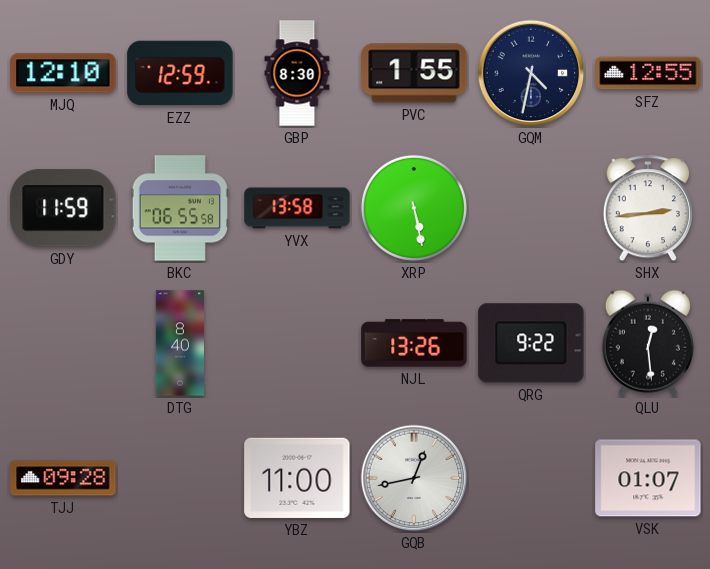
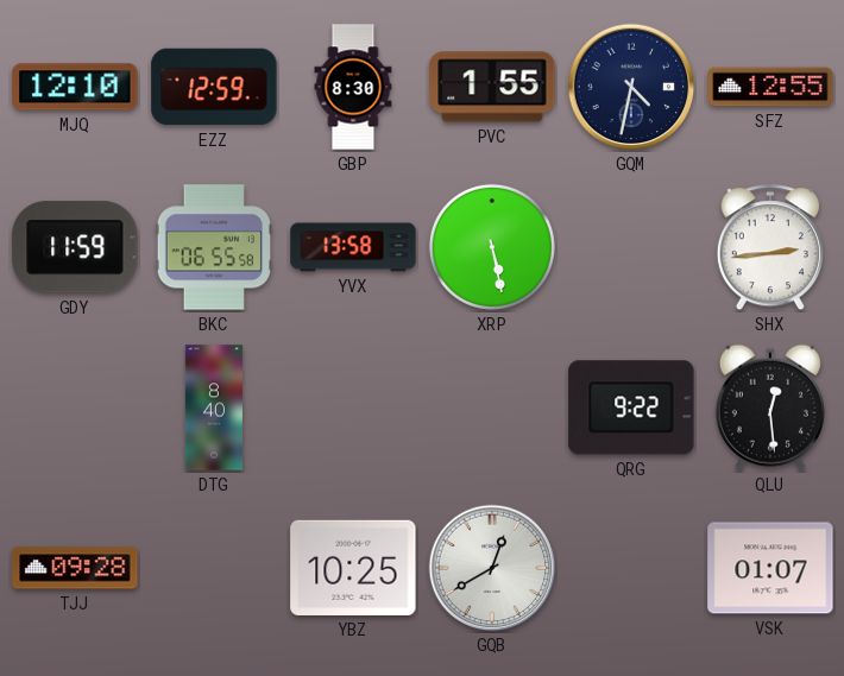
NJL: 13:26 -> none
YBZ: 11:00 -> 10:25
GQB: 12:43 -> 12:40
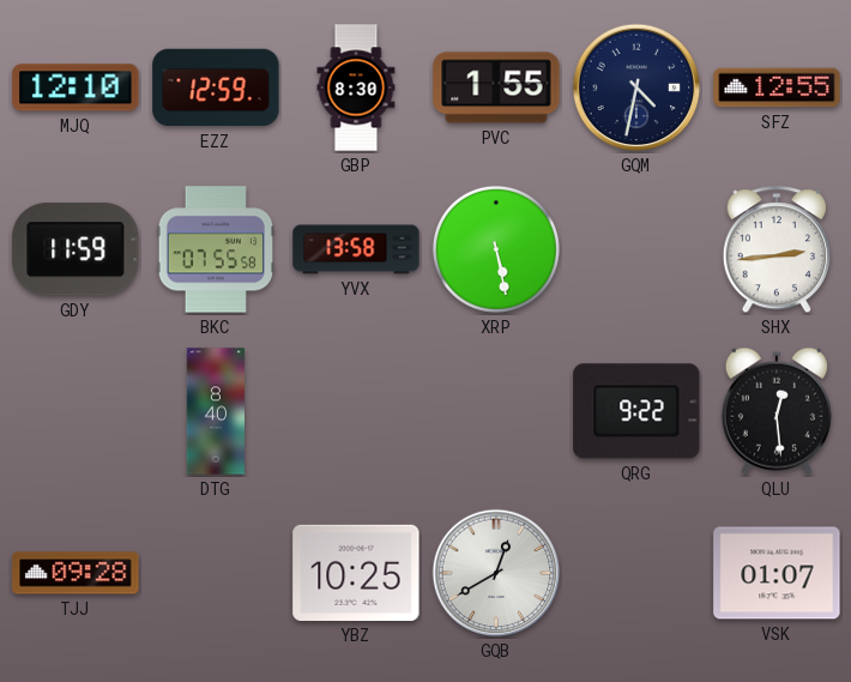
BKC: 06:55 -> 07:55
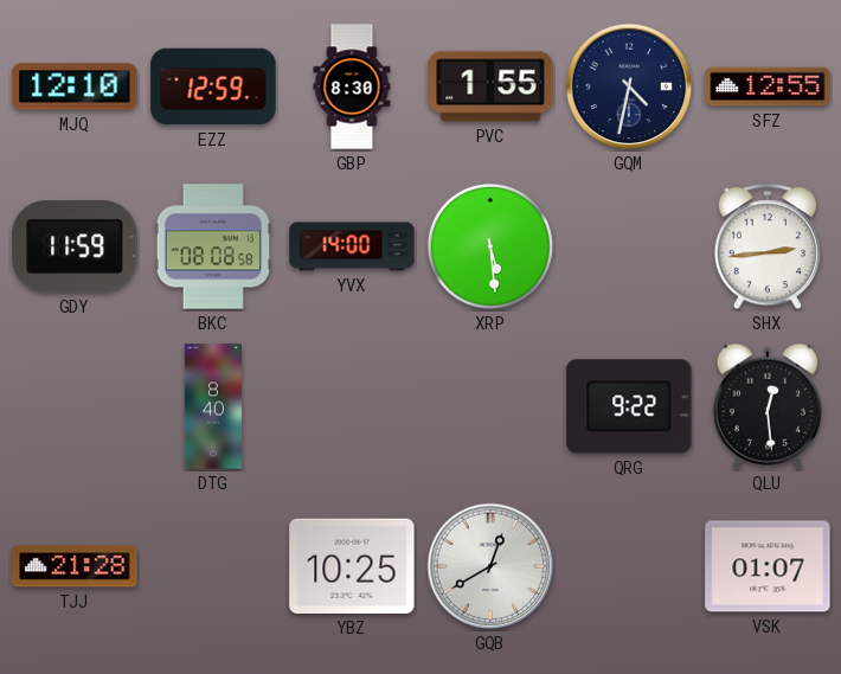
BKC: 07:55 -> 08:08
YVX: 13:58 -> 14:00
XRP: 5:28 -> 5:29
TJJ: 09:28 -> 21:28
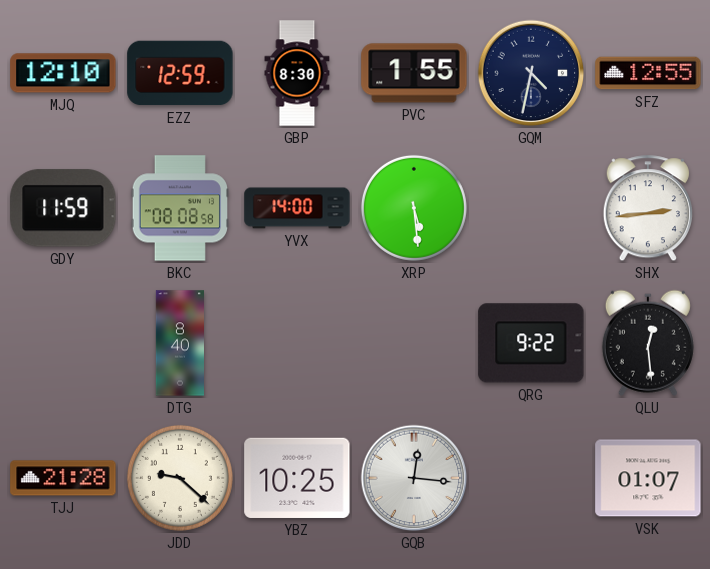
JDD: none -> 9:22
GQB: 12:40 -> 12:16
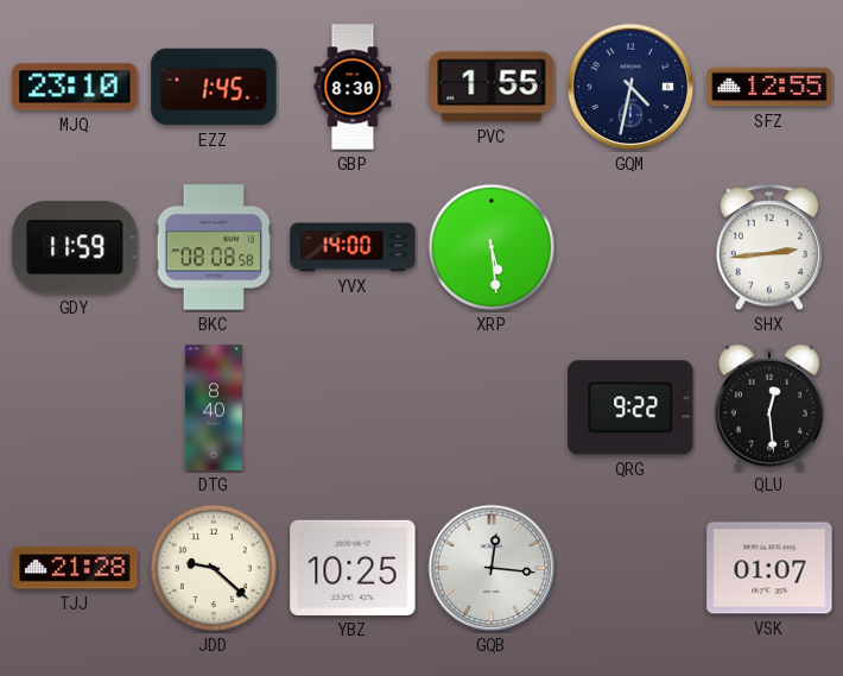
MJQ: 12:10 -> 23:10
EZZ: 12:59 -> 1:45
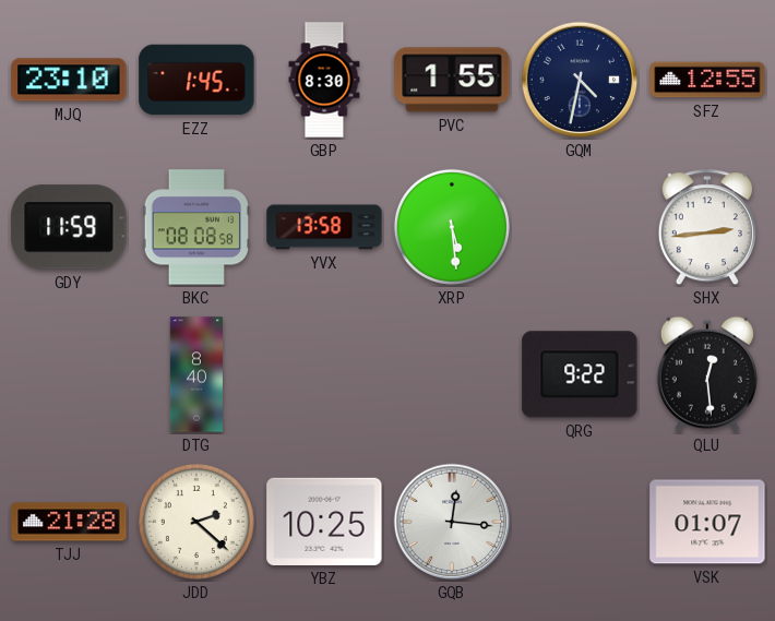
YVX: 14:00 -> 13:58
JDD: 9:22 -> 2:22
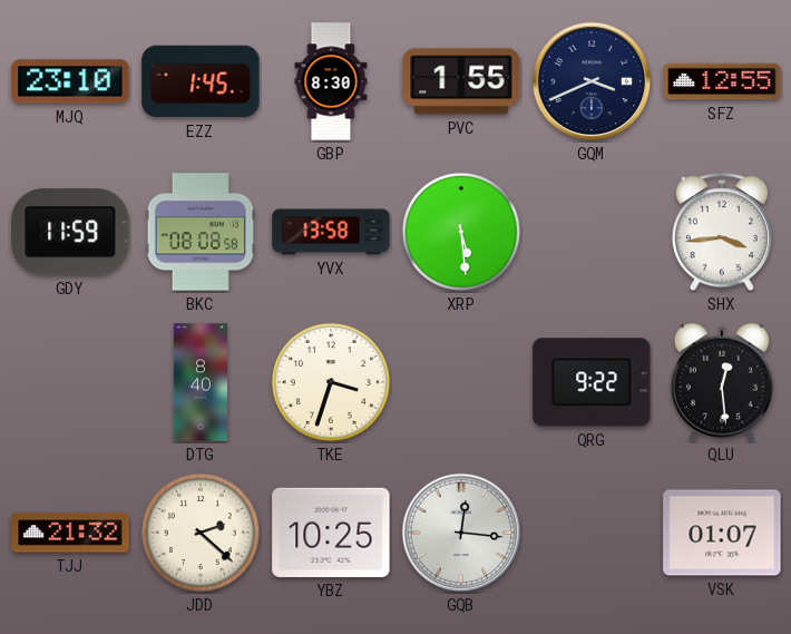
GQM: 4:32 -> 3:41
SHX: 2:44 -> 3:44
TKE: none -> 3:33
TJJ: 21:28 -> 21:32
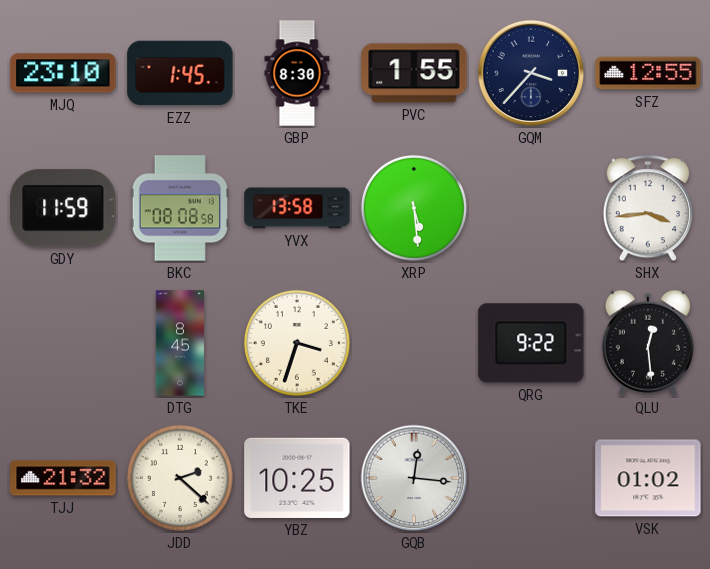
GQM: 3:41 -> 3:37
DTG: 8:40 -> 8:45
VSK: 01:07 -> 01:02
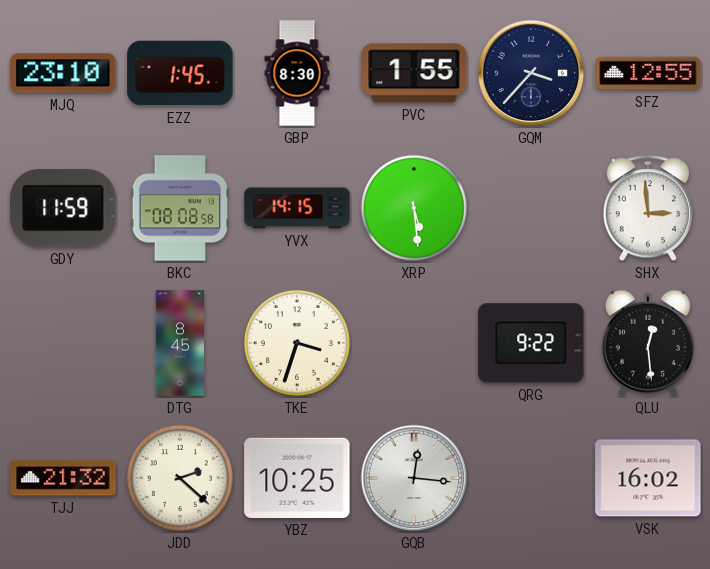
YVX: 13:58 -> 14:15
SHX: 3:44 -> 2:59
VSK: 01:02 -> 16:02
